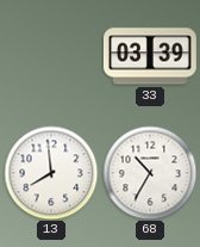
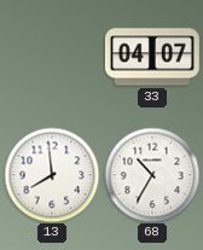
33: 03:39 -> 04:07
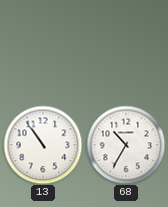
33: 04:07 -> none
13: 7:59 -> 10:54
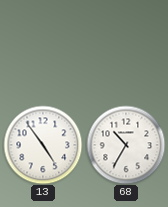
13: 10:54 -> 4:54
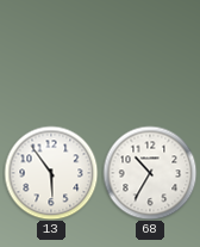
13: 4:54 -> 5:54
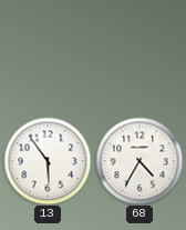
68: 10:35 -> 4:35
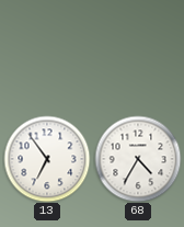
13: 5:54 -> 6:54
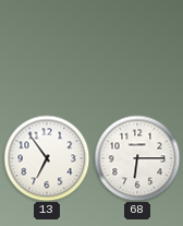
68: 4:35 -> 6:15
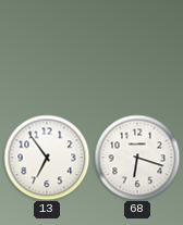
68: 6:15 -> 6:18
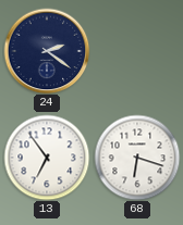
24: none -> 2:21
